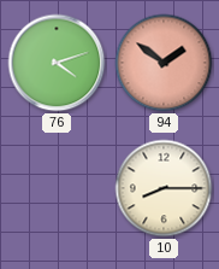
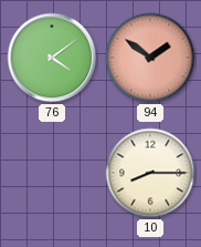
76: 4:12 -> 4:09
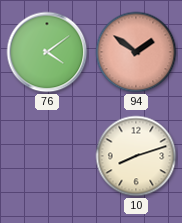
10: 8:15 -> 8:12
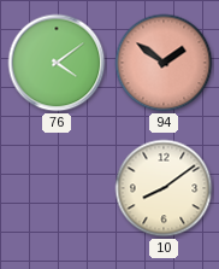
10: 8:12 -> 8:09
